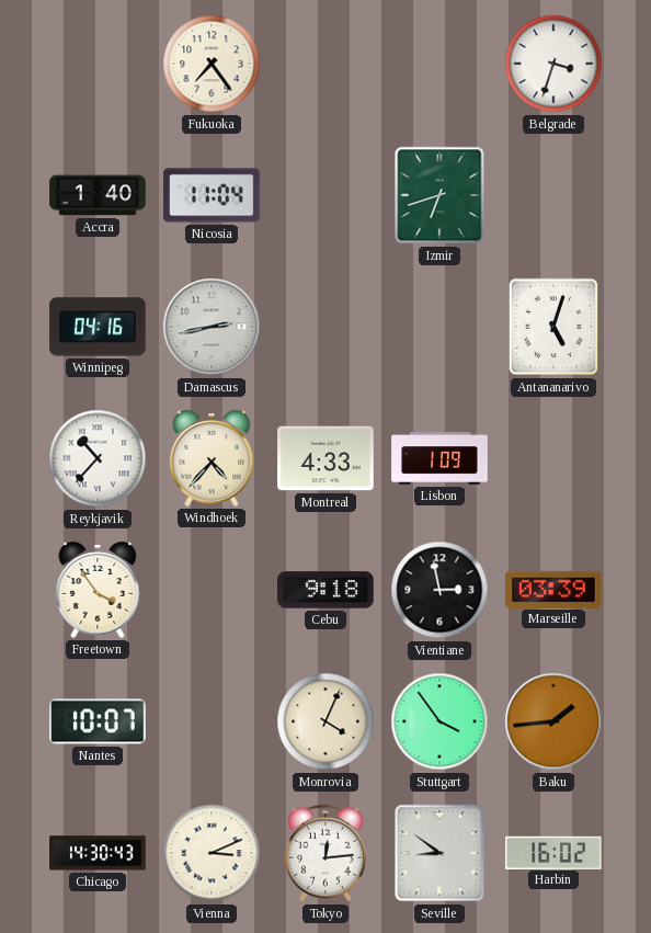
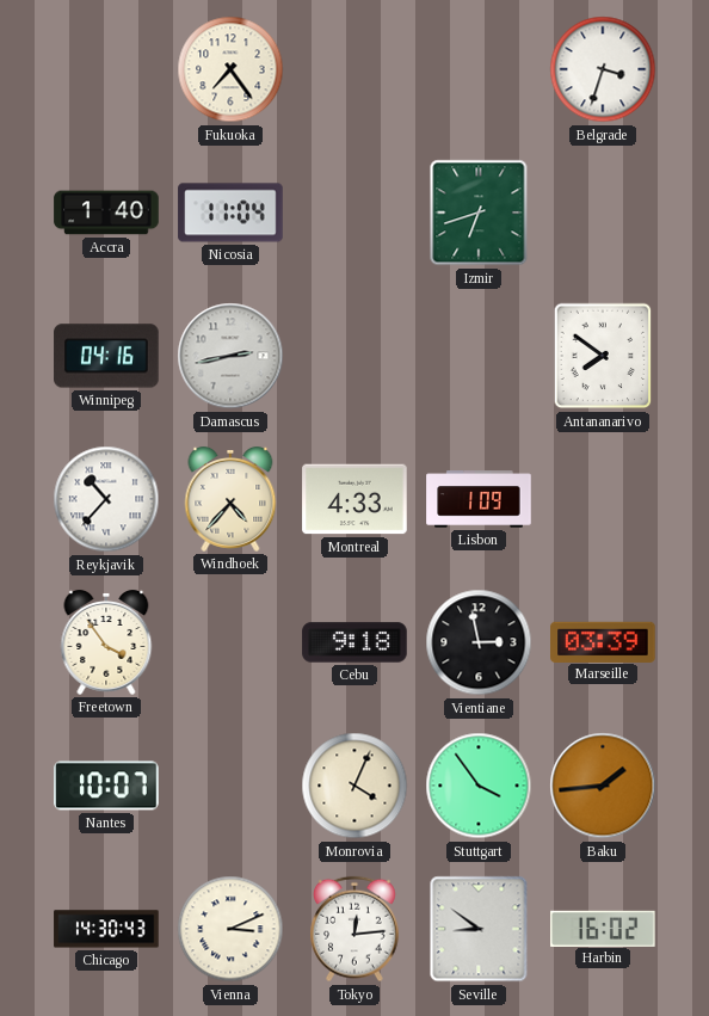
Antananarivo: 5:03 -> 7:51
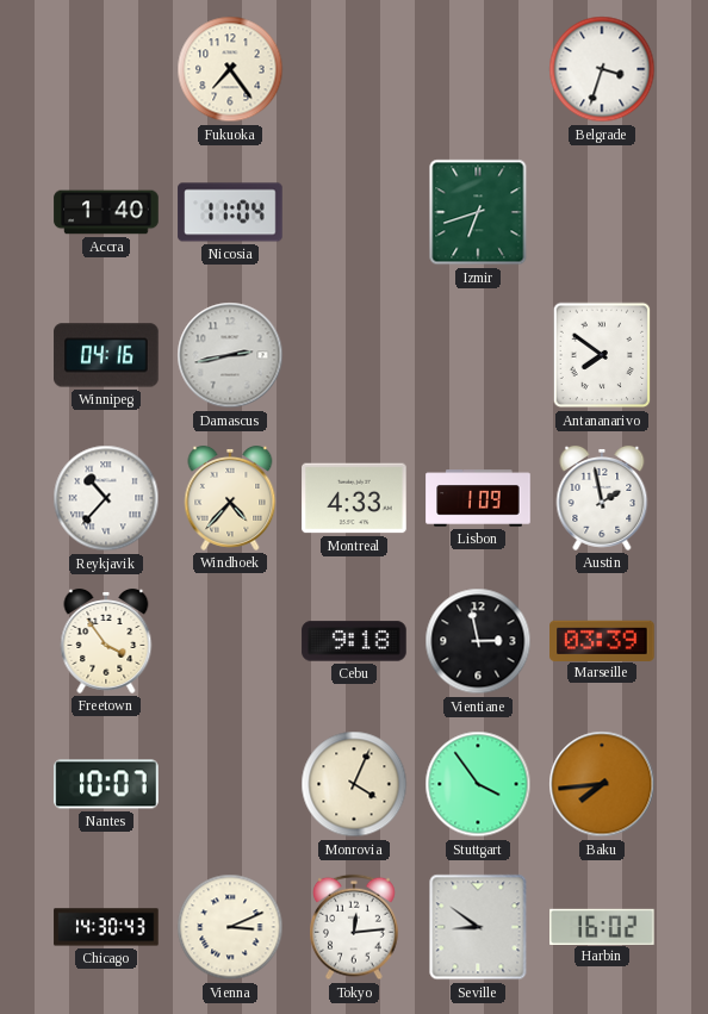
Austin: none -> 1:58
Baku: 1:44 -> 7:44
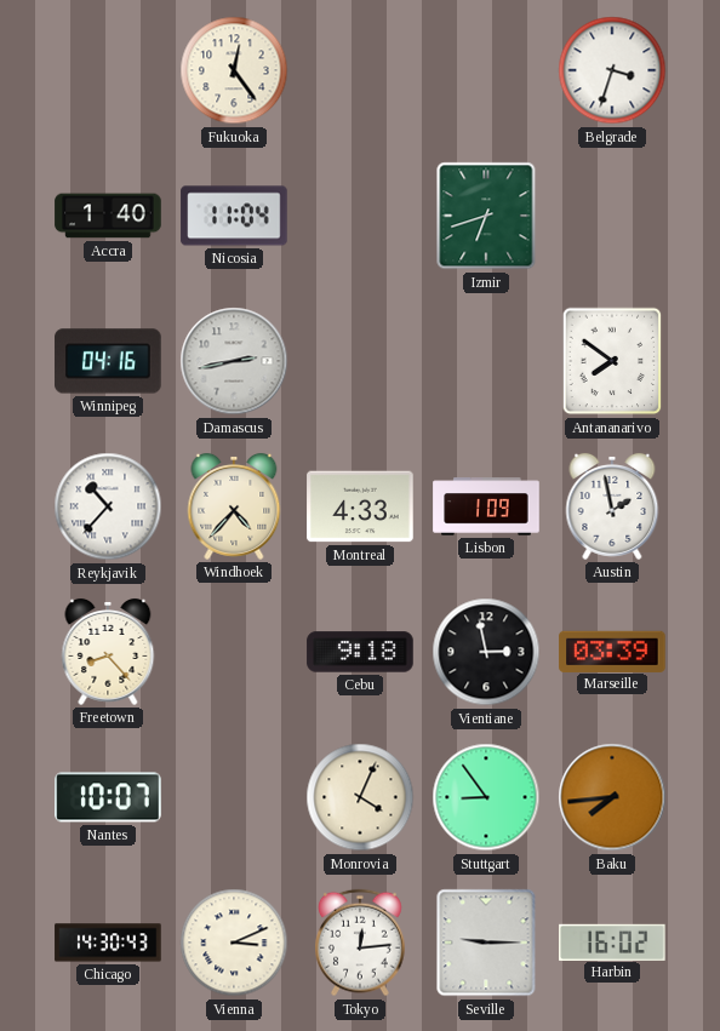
Fukuoka: 7:24 -> 12:24
Freetown: 3:54 -> 8:23
Stuttgart: 3:54 -> 8:54
Seville: 8:51 -> 9:15
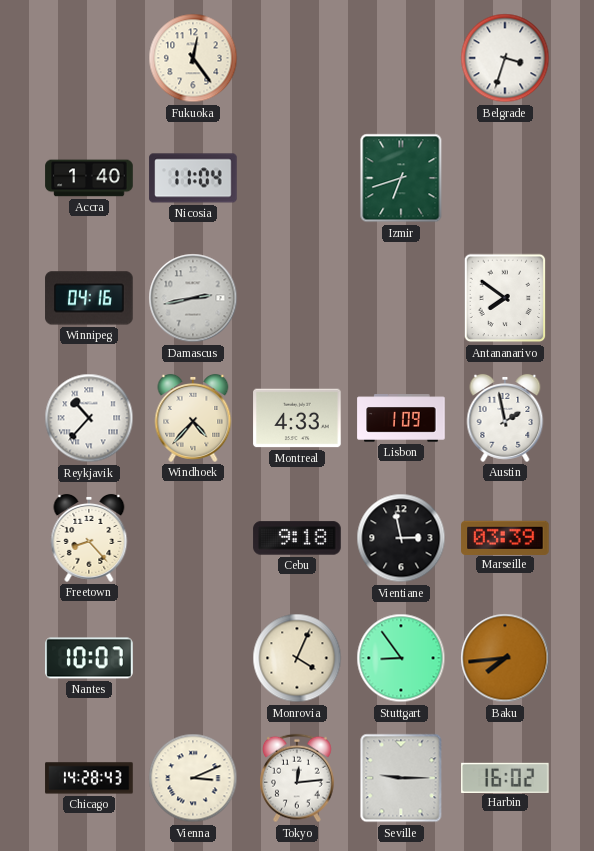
Chicago: 14:30 -> 14:28
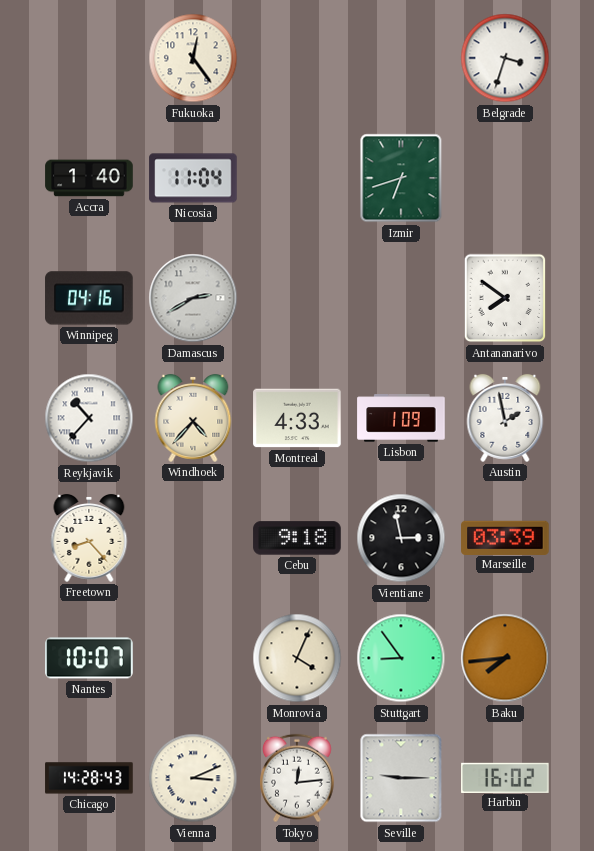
Damascus: 2:43 -> 2:40
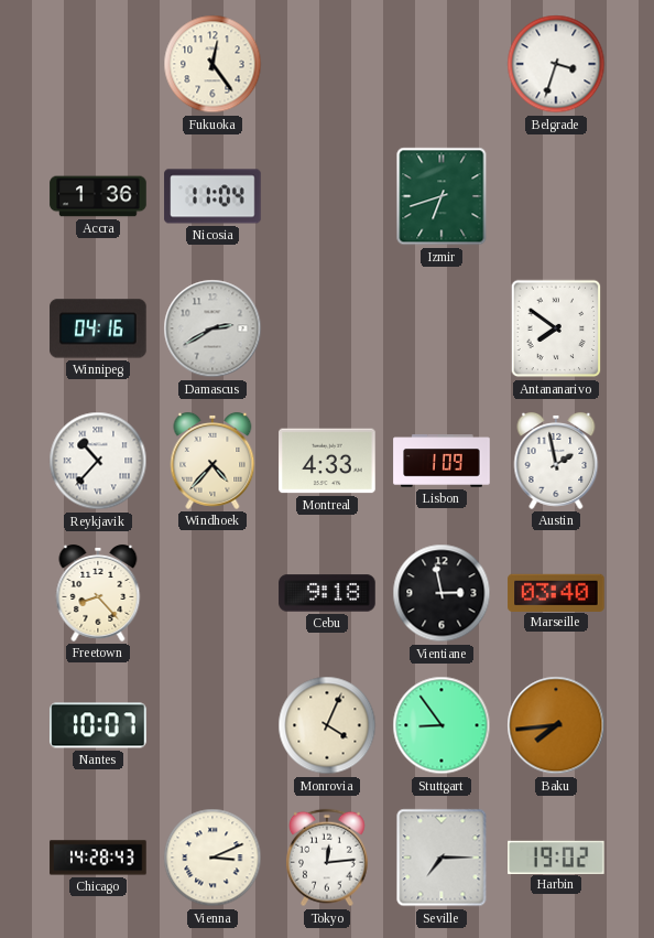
Accra: 1:40 -> 1:36
Marseille: 03:39 -> 03:40
Seville: 9:15 -> 7:15
Harbin: 16:02 -> 19:02
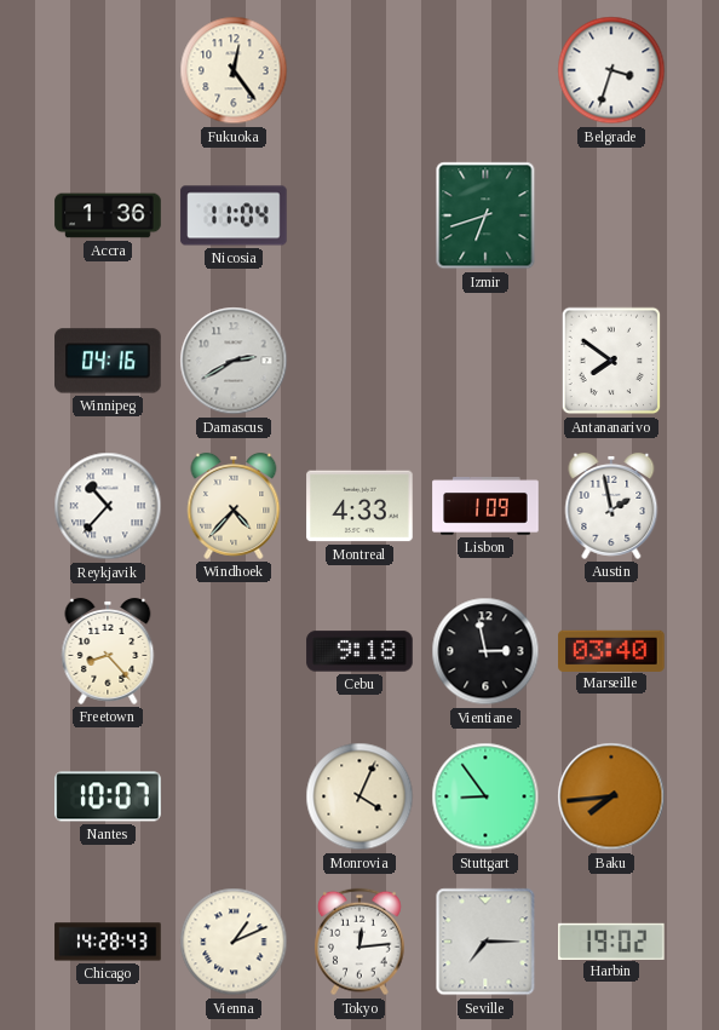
Vienna: 3:11 -> 1:11
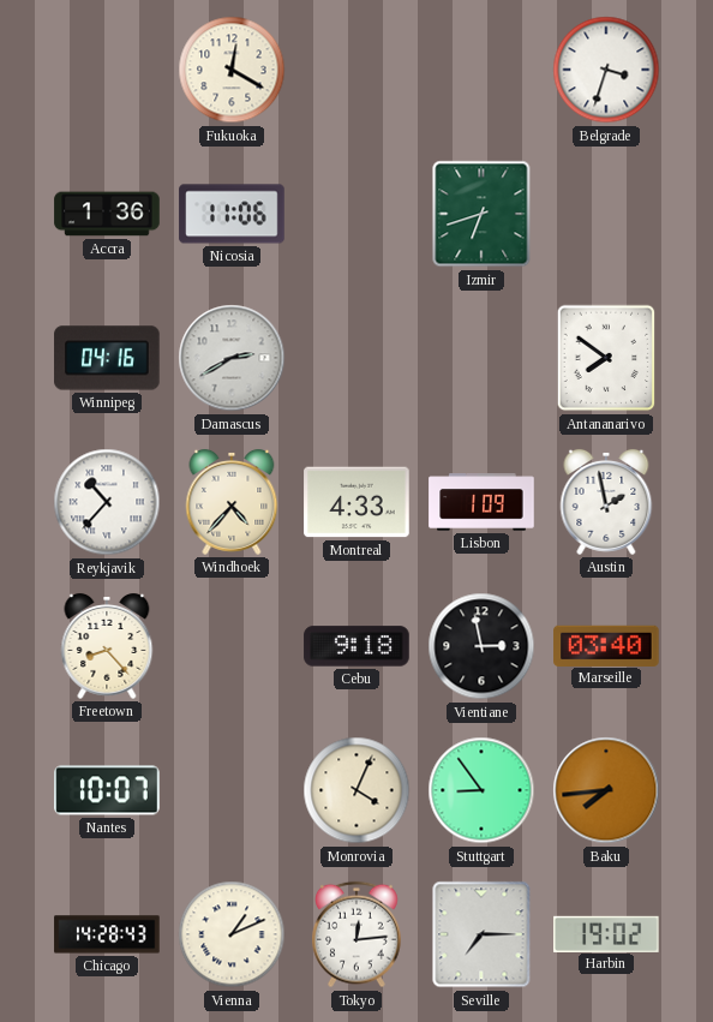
Fukuoka: 12:24 -> 12:20
Nicosia: 11:04 -> 11:06
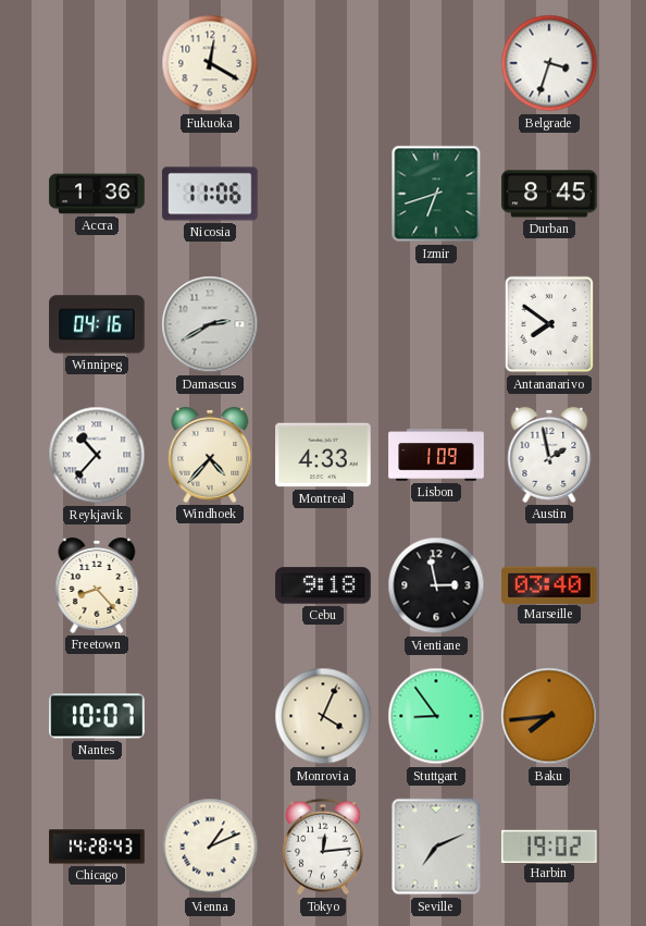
Durban: none -> 8:45
Seville: 7:15 -> 7:11
